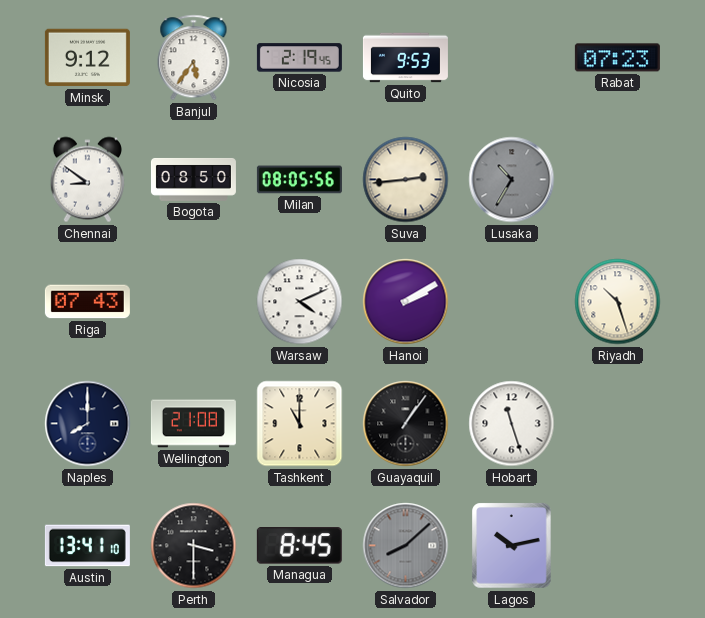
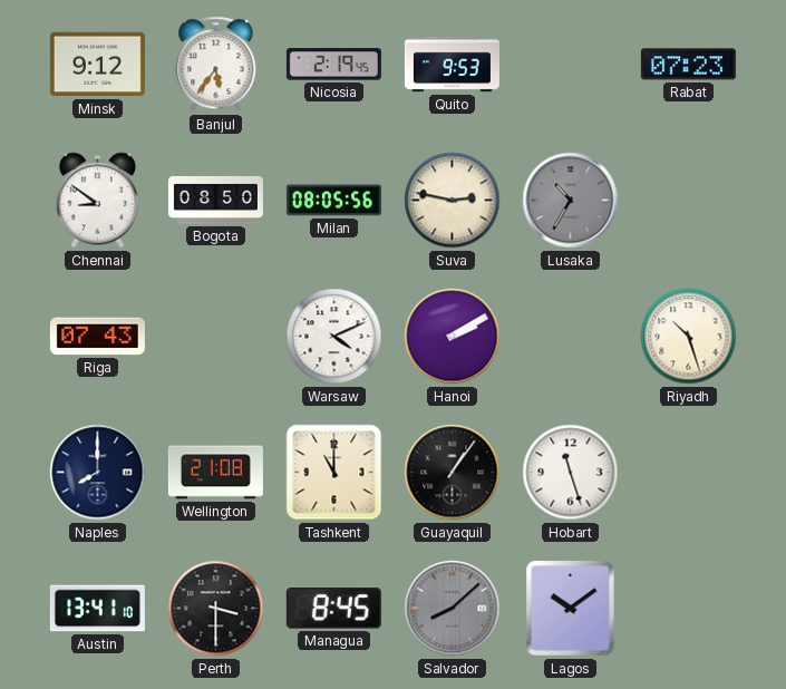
Suva: 2:44 -> 2:47
Lagos: 10:13 -> 10:09
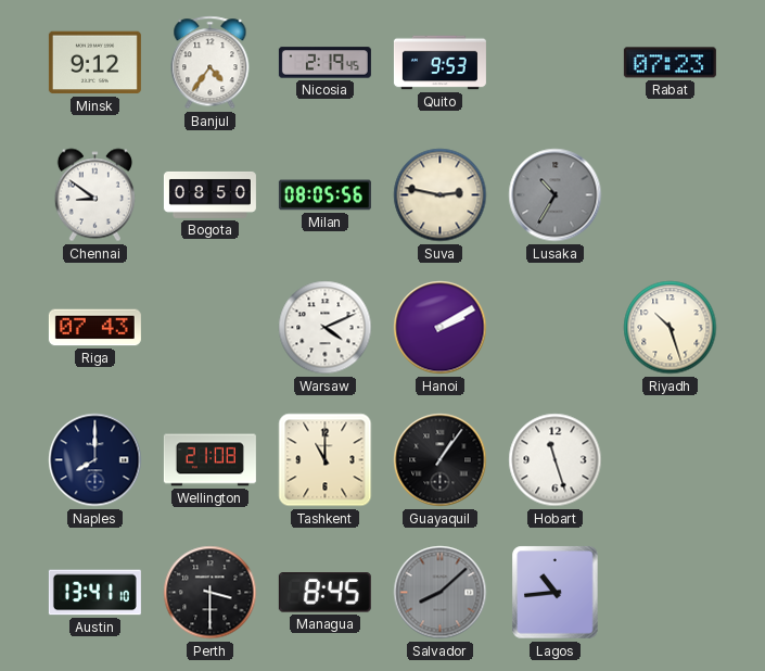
Banjul: 5:36 -> 4:36
Lagos: 10:09 -> 10:44
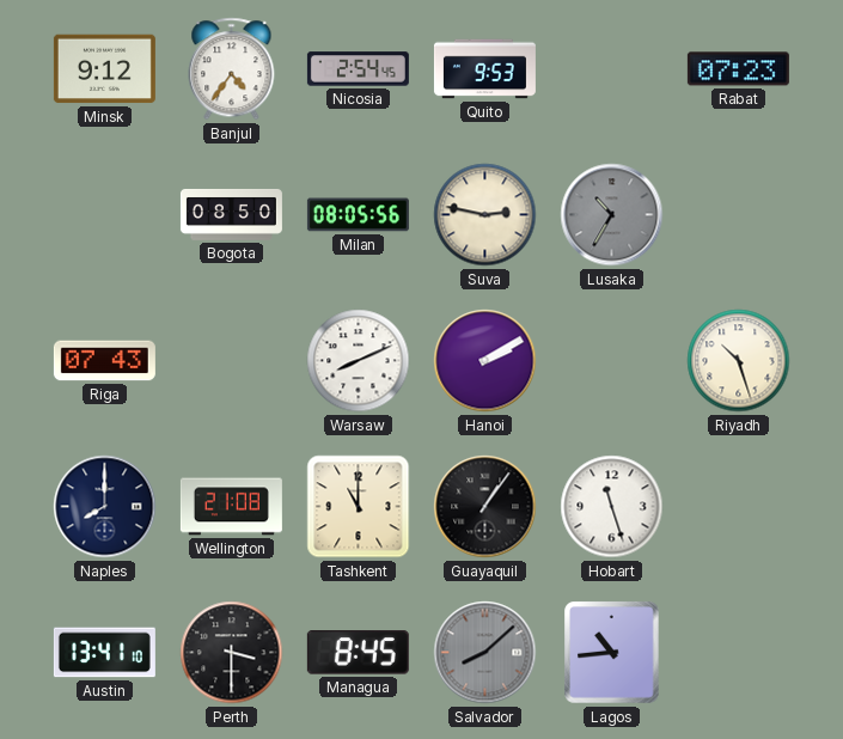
Nicosia: 2:19 -> 2:54
Chennai: 8:51 -> none
Warsaw: 4:11 -> 8:11
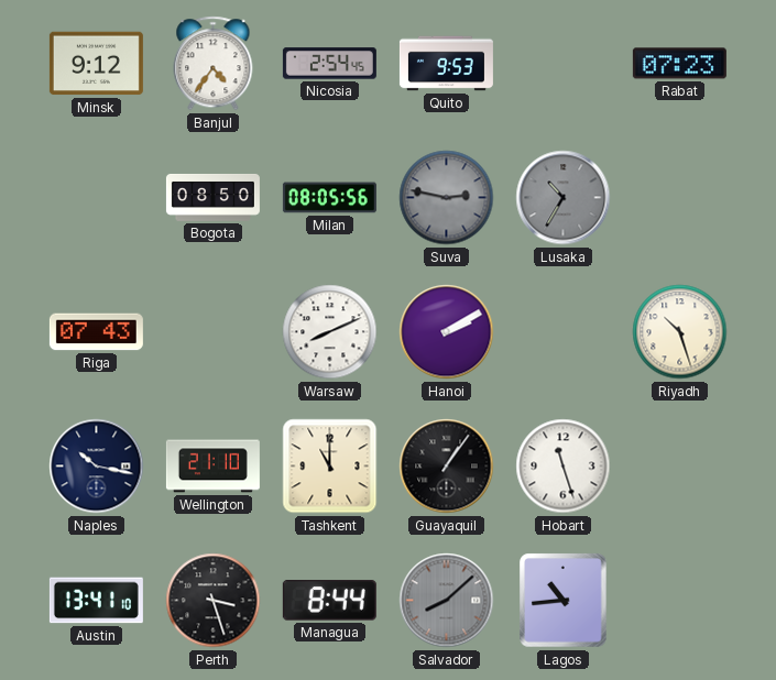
Suva dial: cream -> grey
Naples: 8:00 -> 10:17
Wellington: 21:08 -> 21:10
Perth: 3:30 -> 3:27
Managua: 8:45 -> 8:44
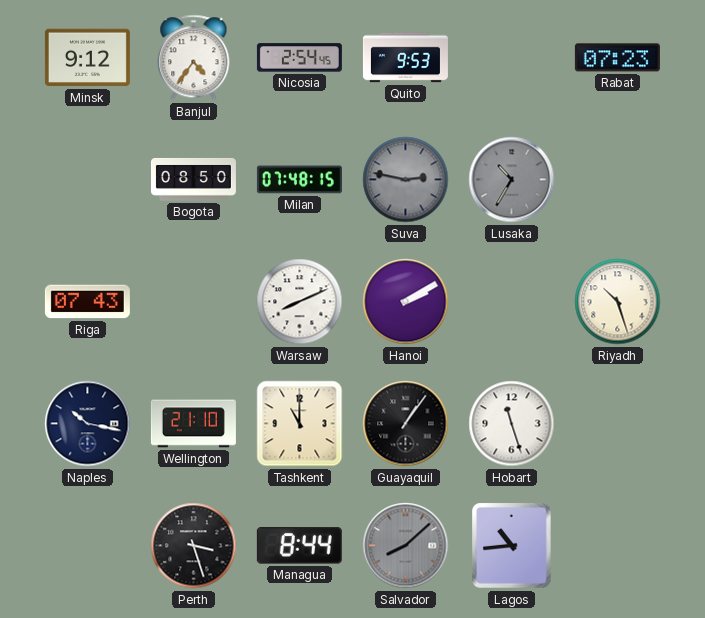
Milan: 08:05 -> 07:48
Austin: 13:41 -> none
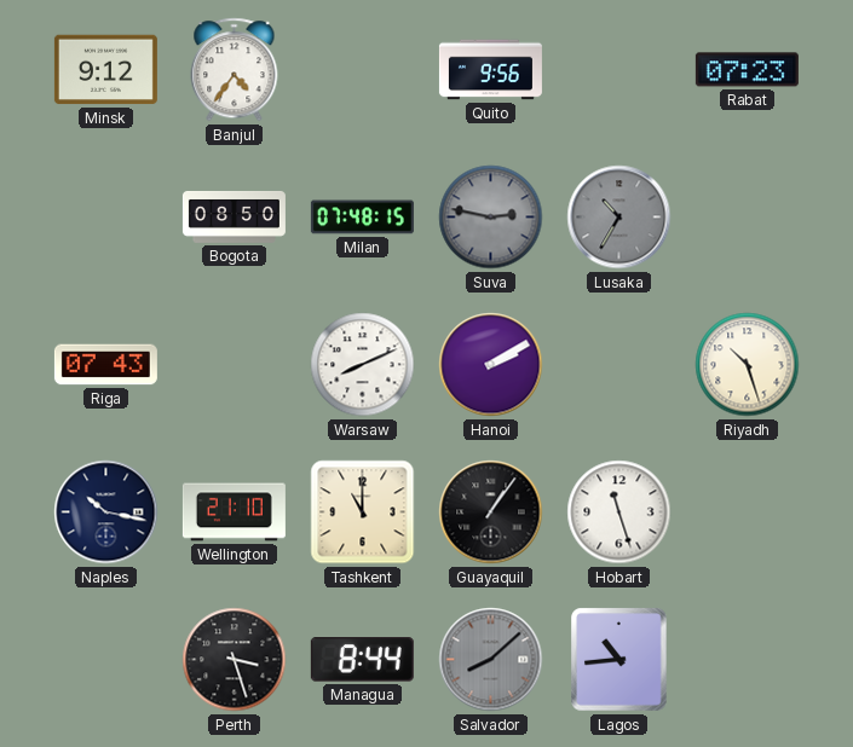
Nicosia: 2:54 -> none
Quito: 9:53 -> 9:56
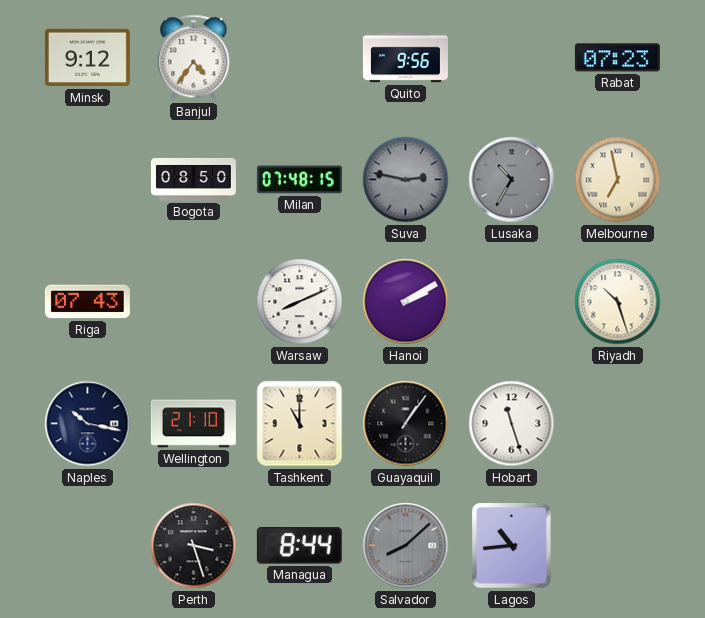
Melbourne: none -> 6:58
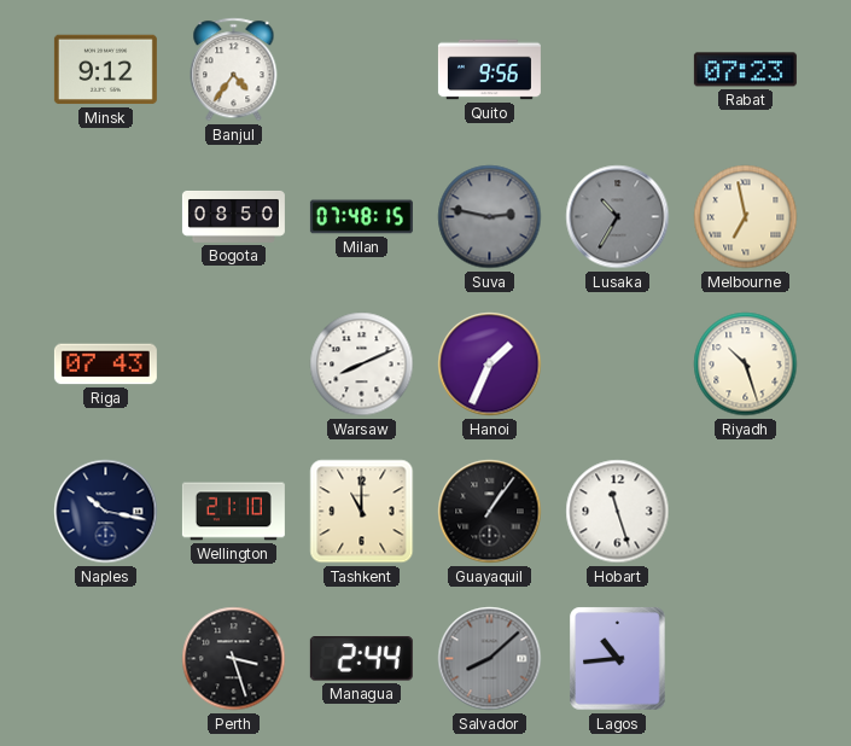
Hanoi: 2:10 -> 1:34
Managua: 8:44 -> 2:44
